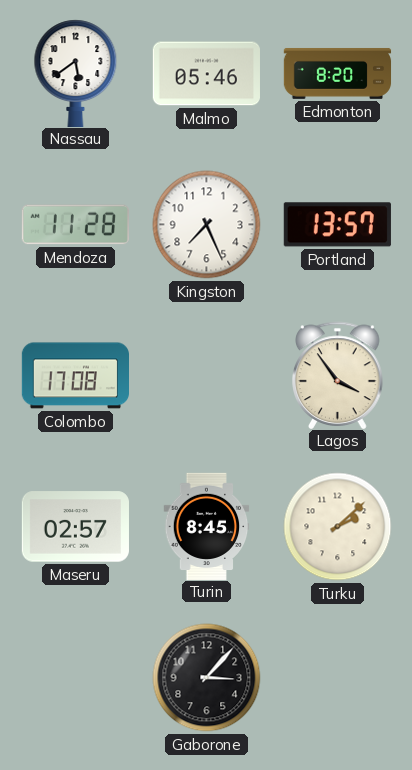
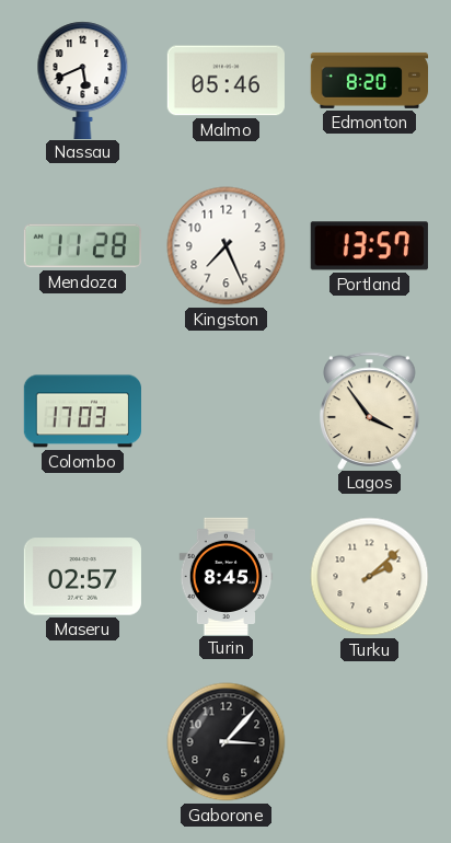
Nassau: 5:39 -> 5:41
Colombo: 17:08 -> 17:03
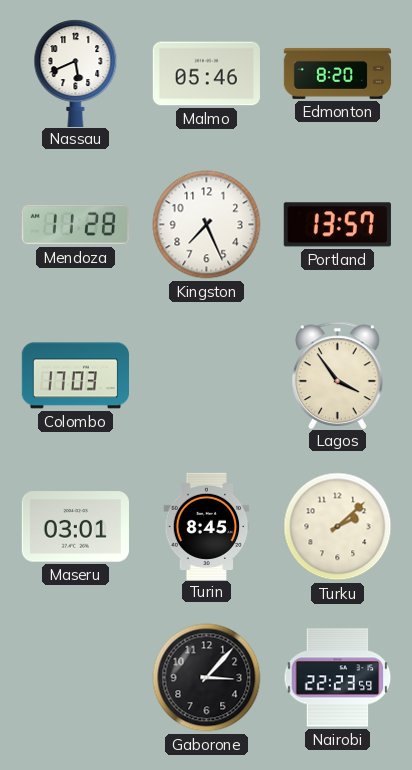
Maseru: 02:57 -> 03:01
Nairobi: none -> 22:23
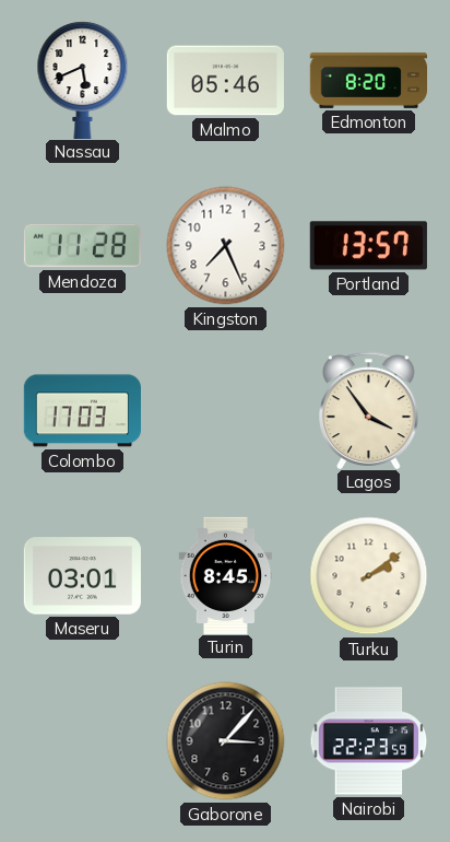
Turku: 2:08 -> 2:09
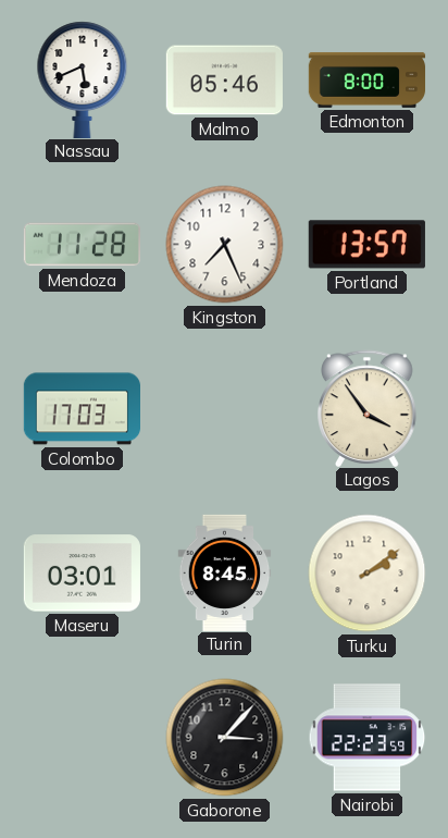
Edmonton: 8:20 -> 8:00
